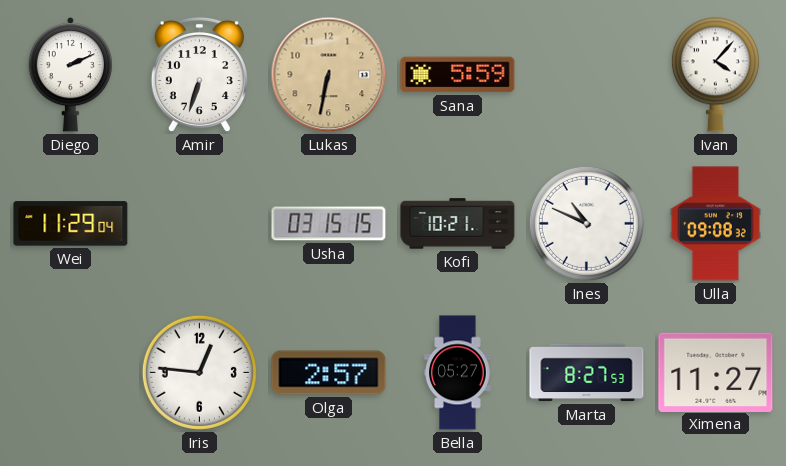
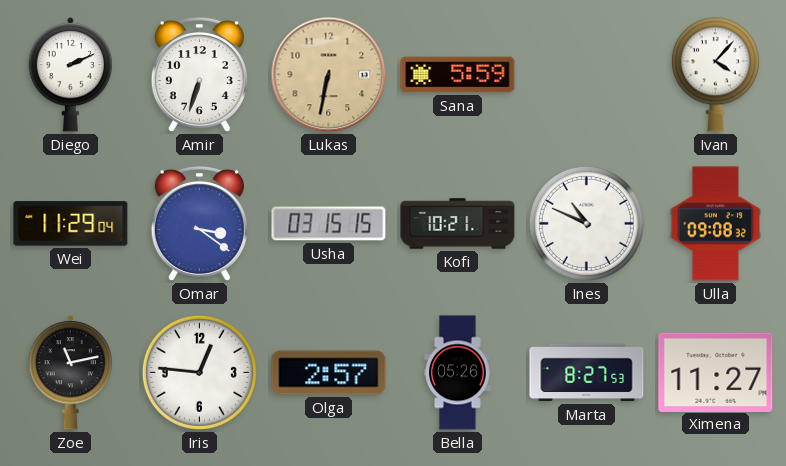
Omar: none -> 3:21
Zoe: none -> 11:13
Bella: 05:27 -> 05:26
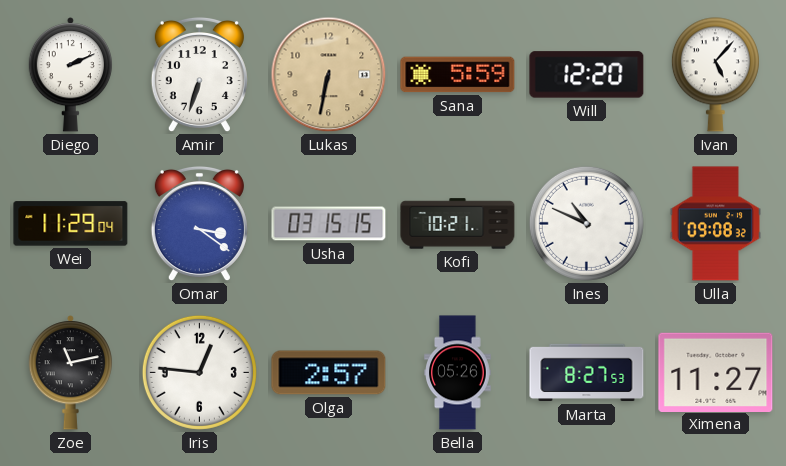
Will: none -> 12:20
Ivan: 4:07 -> 5:07
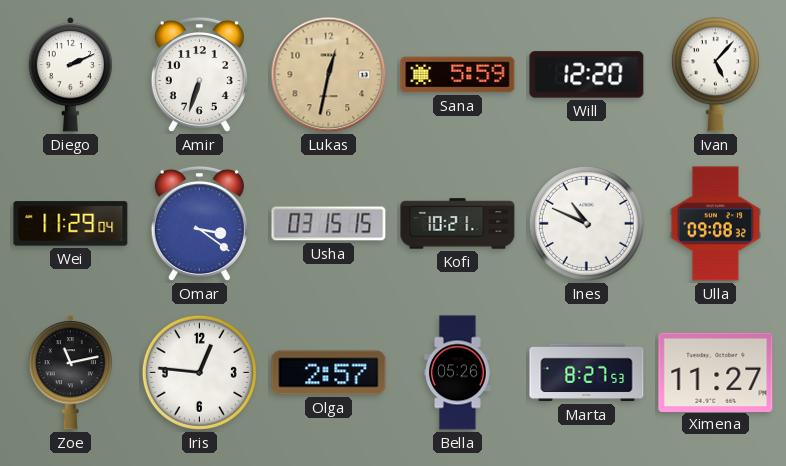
Lukas: 6:32 -> 12:32
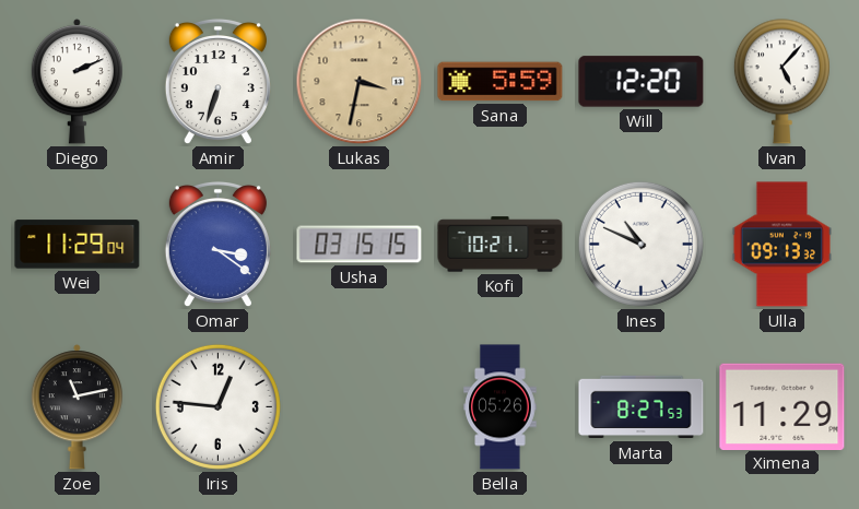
Lukas: 12:32 -> 3:32
Ulla: 09:08 -> 09:13
Olga: 2:57 -> none
Ximena: 11:27 -> 11:29
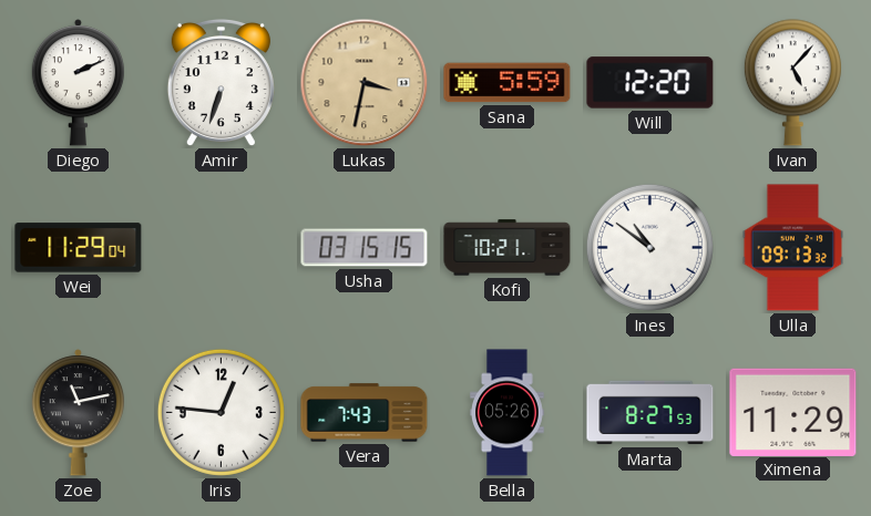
Omar: 3:21 -> none
Ines: 10:49 -> 10:51
Vera: none -> 7:43
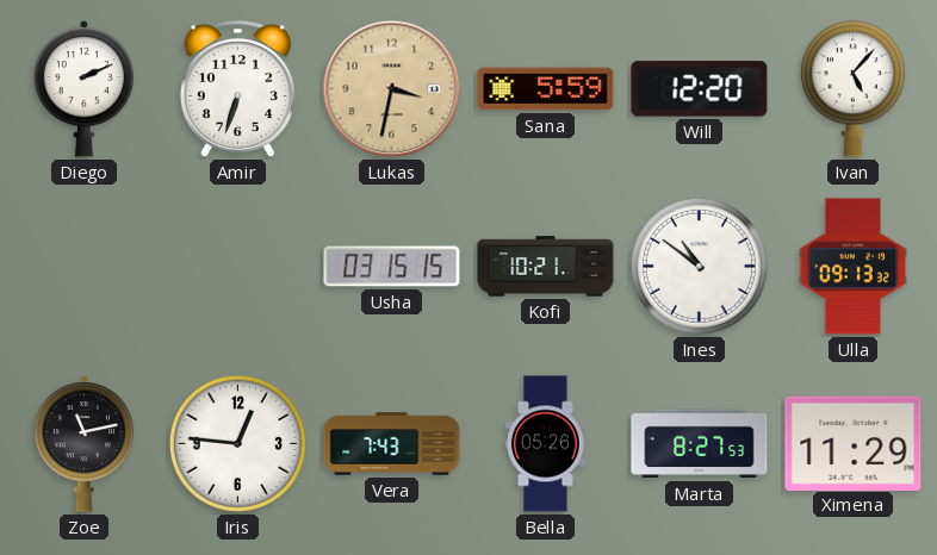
Wei: 11:29 -> none
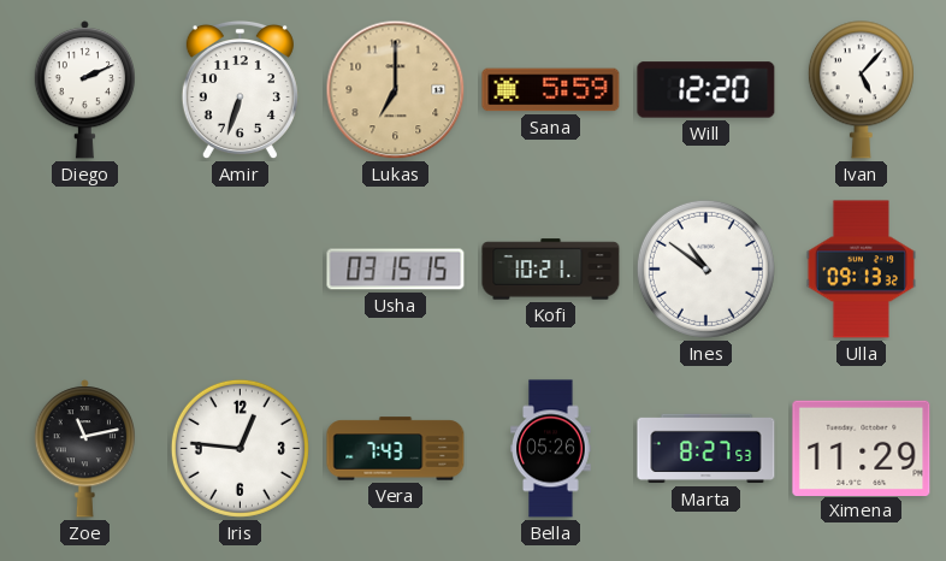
Lukas: 3:32 -> 7:00
